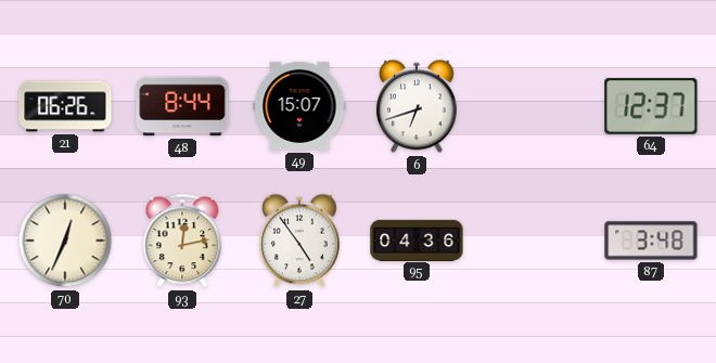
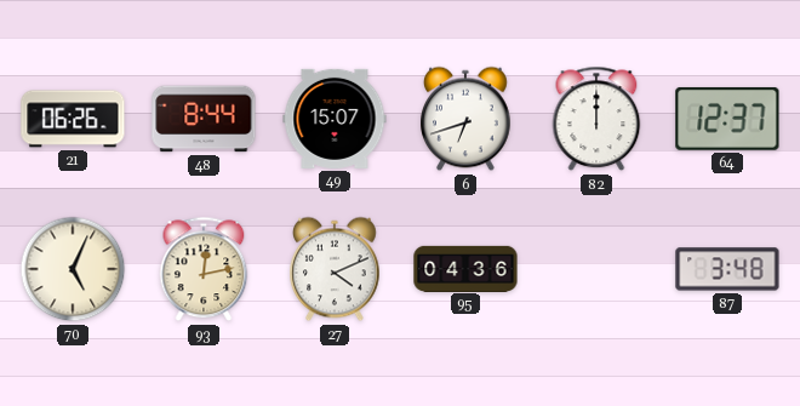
82: none -> 12:00
70: 12:34 -> 5:04
27: 4:54 -> 4:11
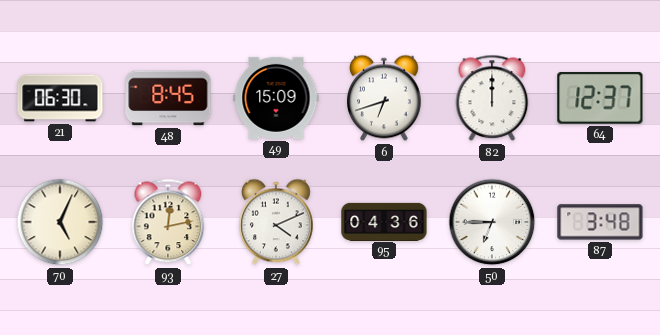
21: 06:26 -> 06:30
48: 8:44 -> 8:45
49: 15:07 -> 15:09
50: none -> 6:45
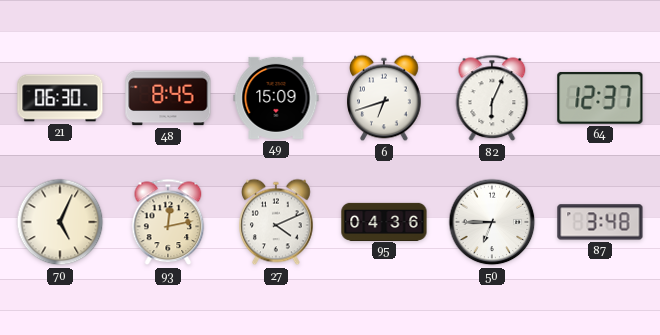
82: 12:00 -> 6:04
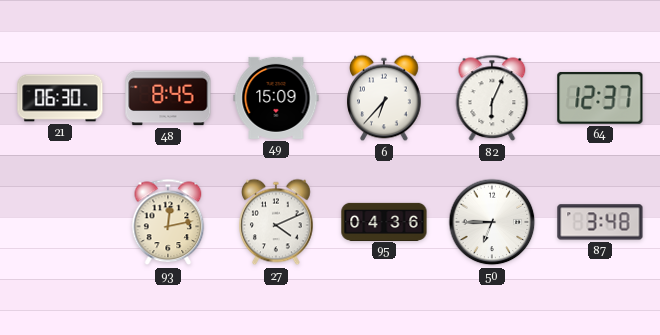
6: 6:42 -> 6:37
70: 5:04 -> none
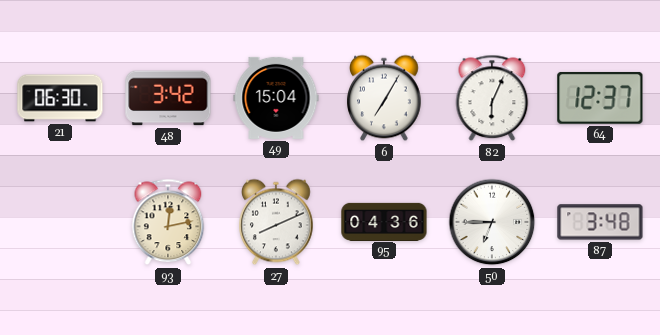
48: 8:45 -> 3:42
49: 15:09 -> 15:04
6: 6:37 -> 7:05
27: 4:11 -> 8:11
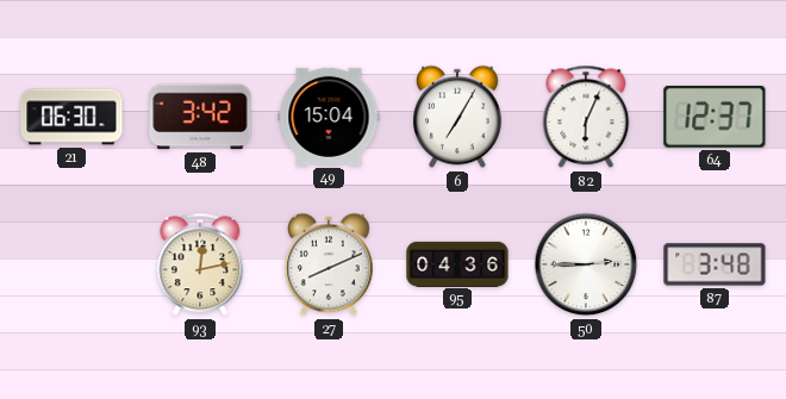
50: 6:45 -> 2:45
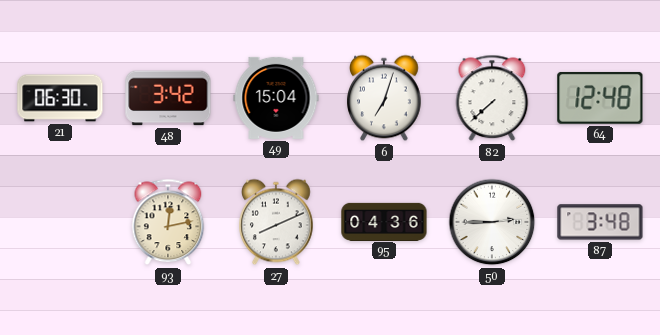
6: 7:05 -> 7:03
82: 6:04 -> 7:38
64: 12:37 -> 12:48
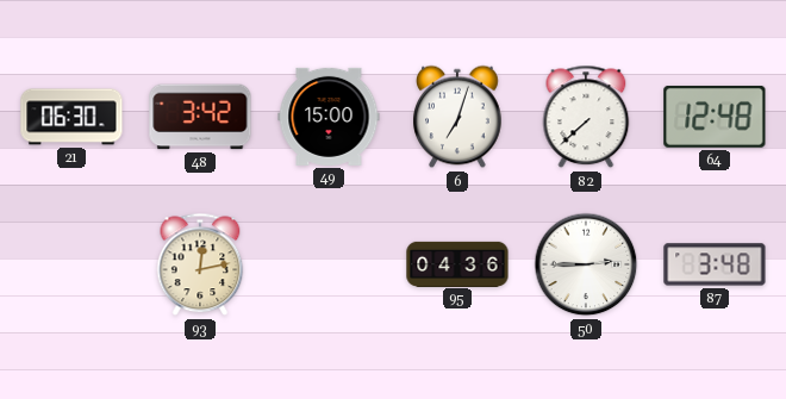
49: 15:04 -> 15:00
27: 8:11 -> none
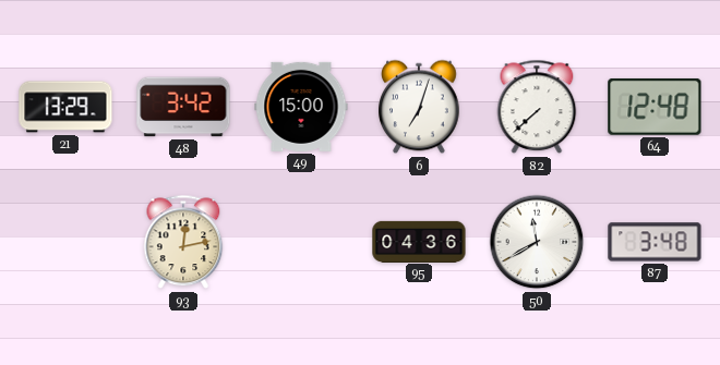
21: 06:30 -> 13:29
50: 2:45 -> 11:40
